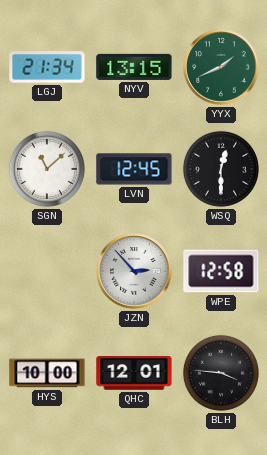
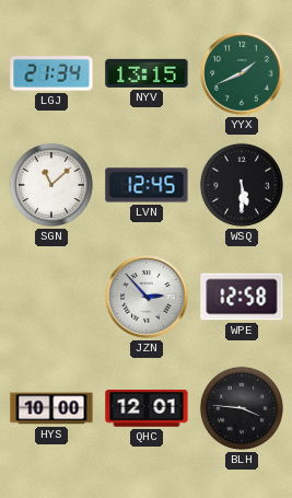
WSQ: 12:30 -> 5:30
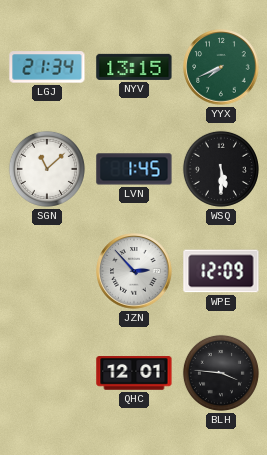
YYX: 1:41 -> 7:41
LVN: 12:45 -> 1:45
WPE: 12:58 -> 12:09
HYS: 10:00 -> none
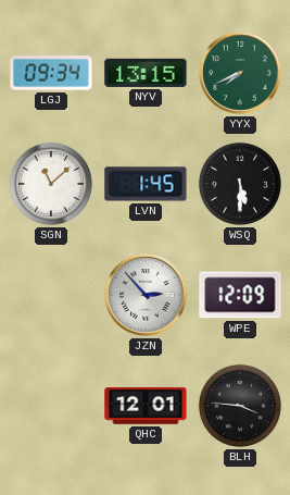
LGJ: 21:34 -> 09:34
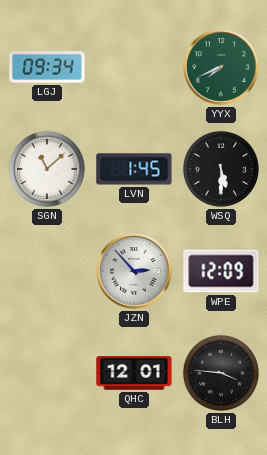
NYV: 13:15 -> none
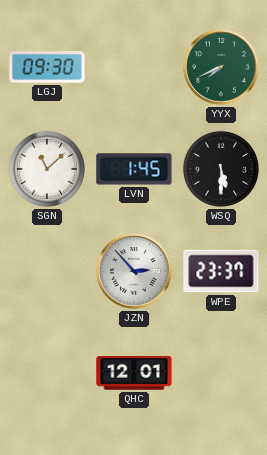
LGJ: 09:34 -> 09:30
WPE: 12:09 -> 23:37
BLH: 3:46 -> none
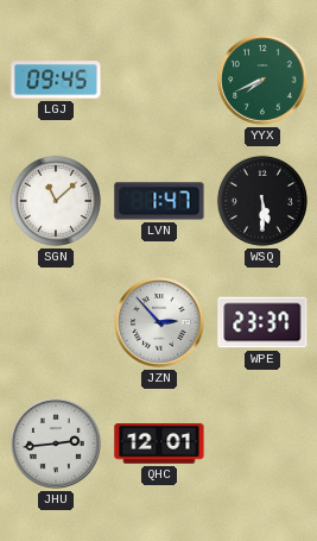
LGJ: 09:30 -> 09:45
LVN: 1:45 -> 1:47
JHU: none -> 2:44
